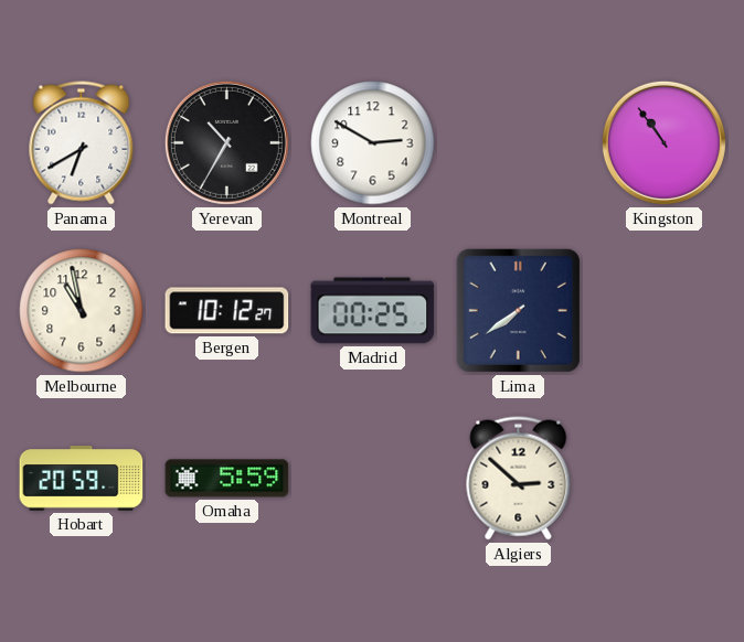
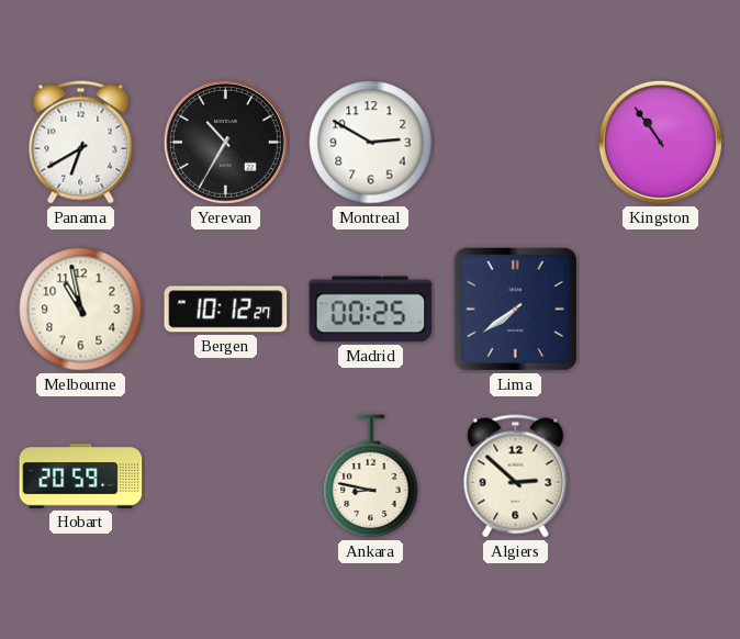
Omaha: 5:59 -> none
Ankara: none -> 8:47
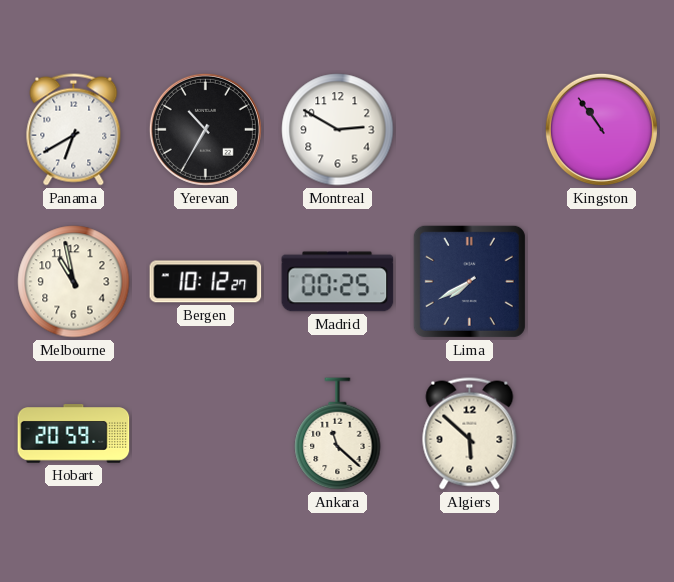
Lima: 7:39 -> 7:40
Ankara: 8:47 -> 11:22
Algiers: 2:52 -> 5:52
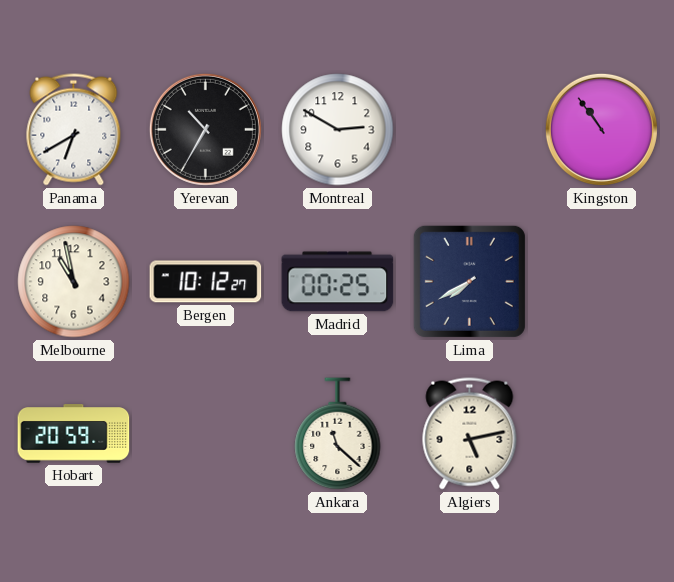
Algiers: 5:52 -> 5:13
